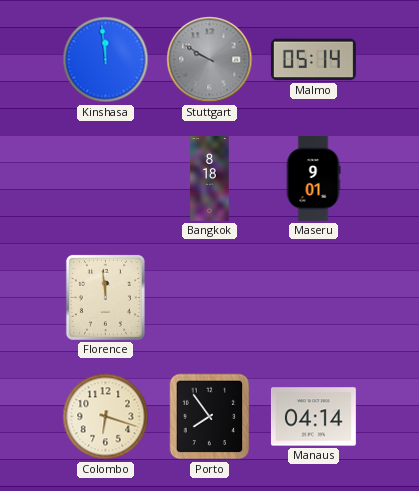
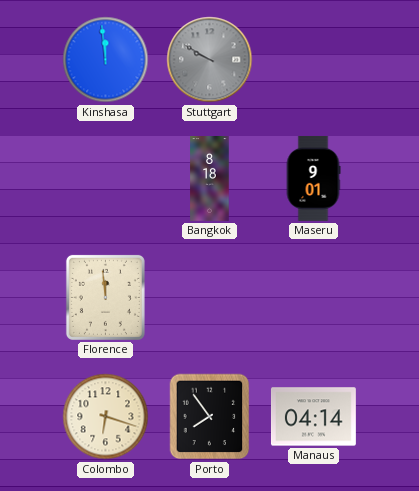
Malmo: 05:14 -> none
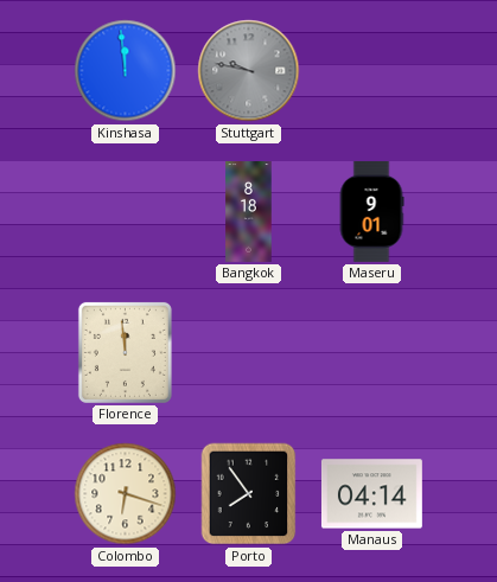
Stuttgart: 9:50 -> 9:47
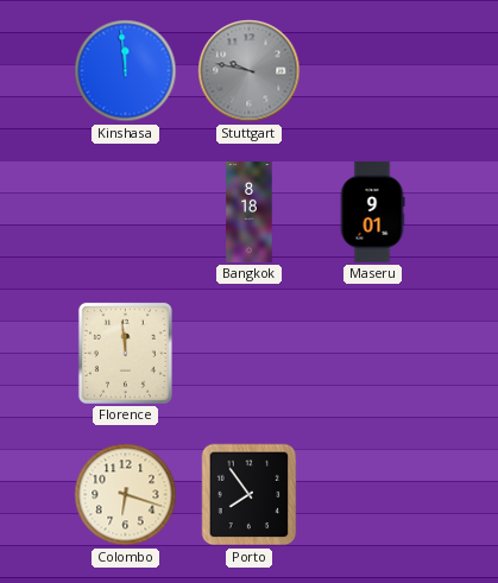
Manaus: 04:14 -> none
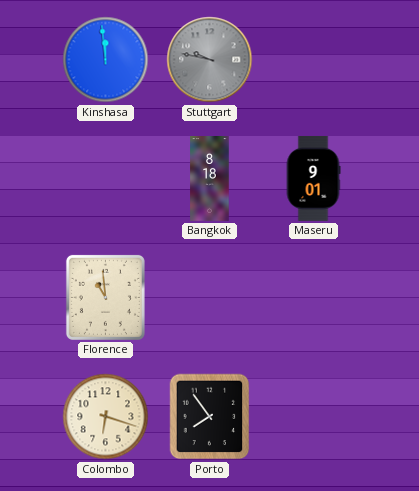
Florence: 11:59 -> 10:59
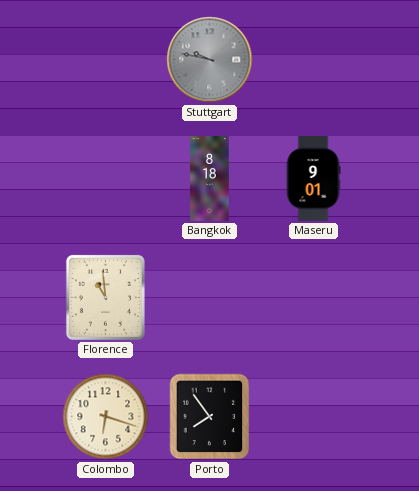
Kinshasa: 11:59 -> none
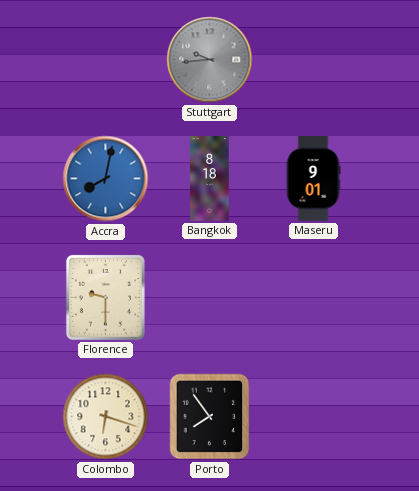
Stuttgart: 9:47 -> 9:44
Accra: none -> 8:02
Florence: 10:59 -> 9:30
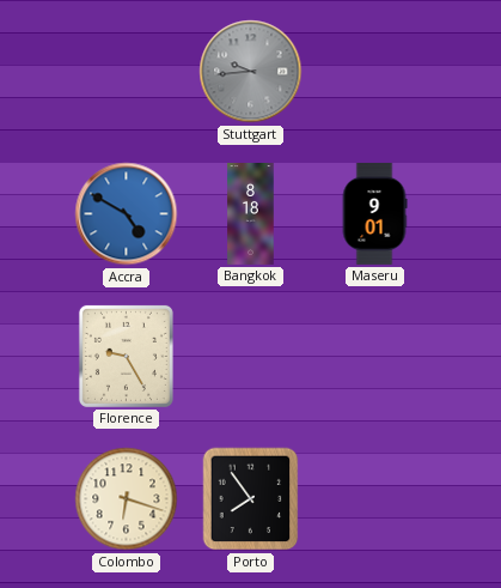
Accra: 8:02 -> 4:50
Florence: 9:30 -> 9:25
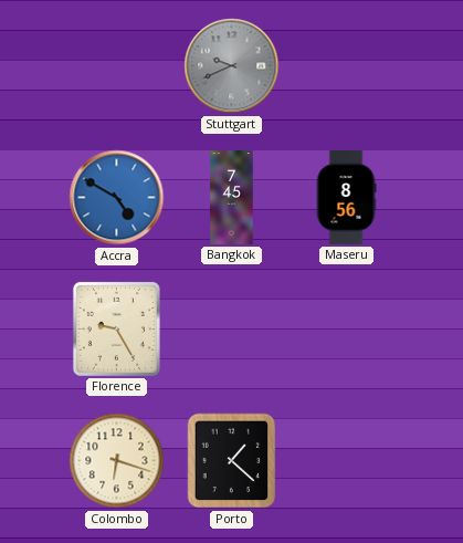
Stuttgart: 9:44 -> 9:41
Bangkok: 8:18 -> 7:45
Maseru: 9:01 -> 8:56
Porto: 7:54 -> 1:22
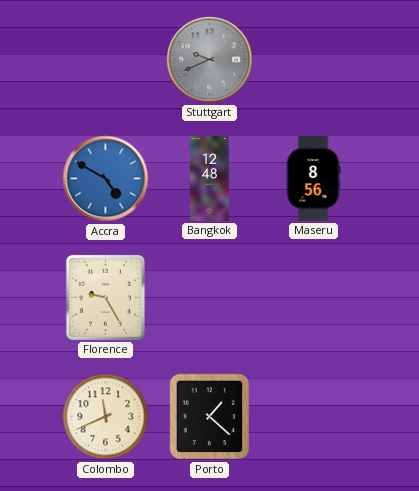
Bangkok: 7:45 -> 12:48
Colombo: 6:18 -> 11:41
